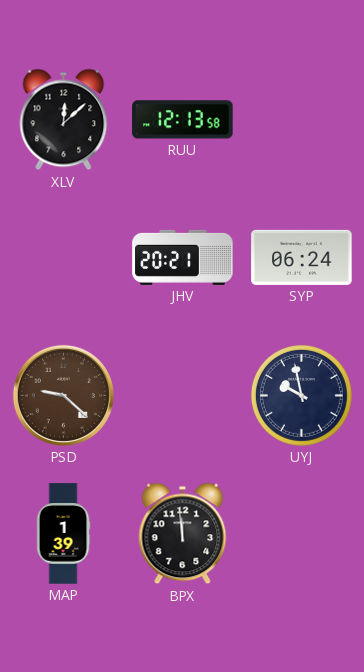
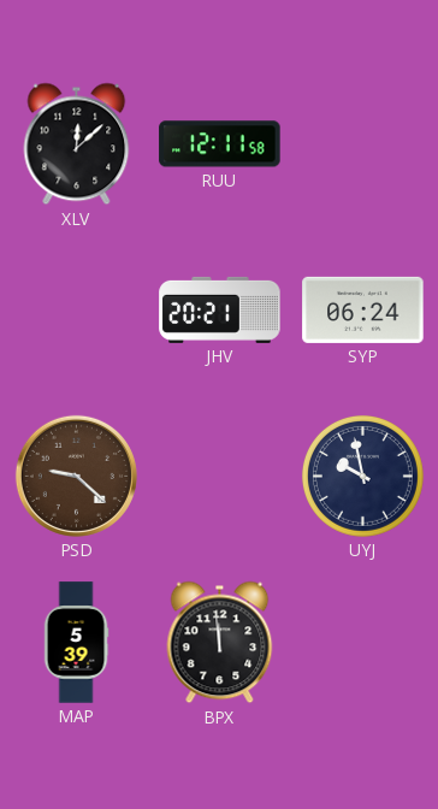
RUU: 12:13 -> 12:11
MAP: 1:39 -> 5:39
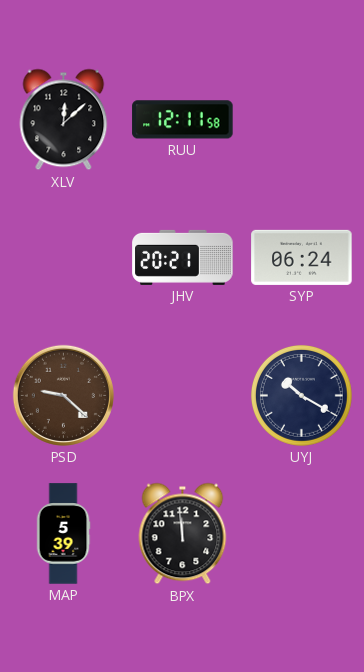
UYJ: 9:58 -> 10:20
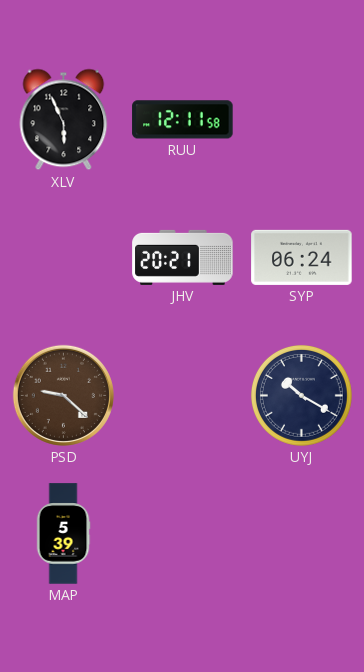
XLV: 12:08 -> 5:56
BPX: 11:59 -> none
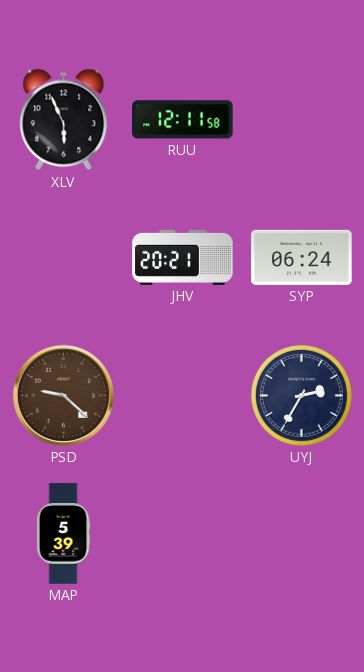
UYJ: 10:20 -> 2:35
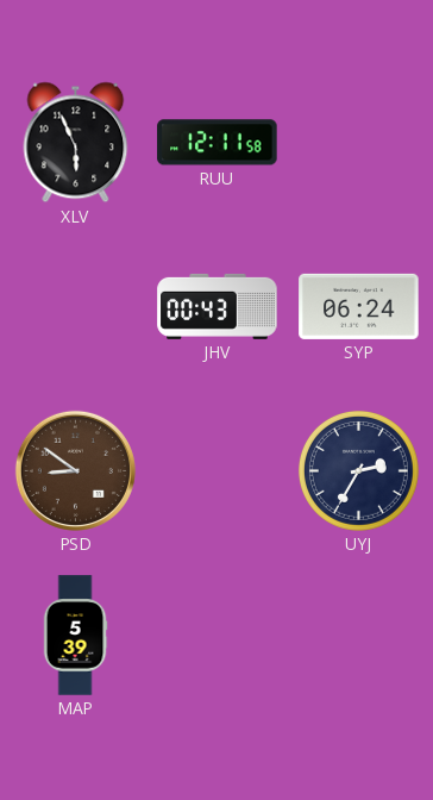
JHV: 20:21 -> 00:43
PSD: 9:22 -> 8:51
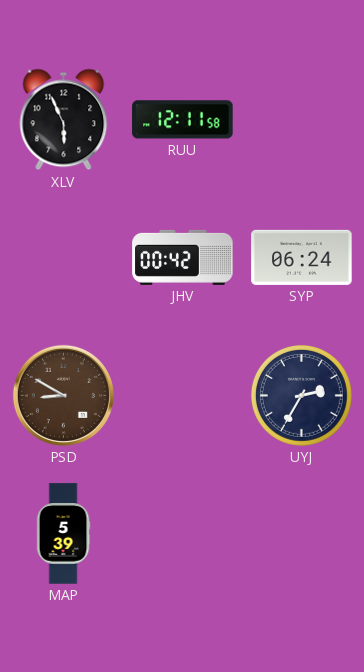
JHV: 00:43 -> 00:42
PSD: 8:51 -> 8:50
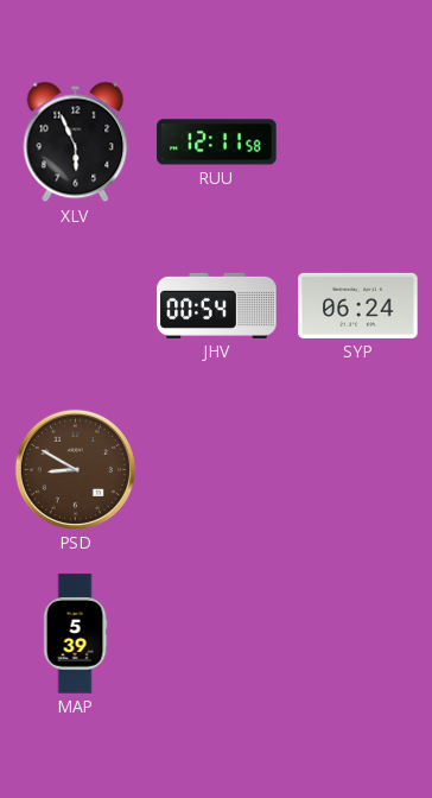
JHV: 00:42 -> 00:54
UYJ: 2:35 -> none
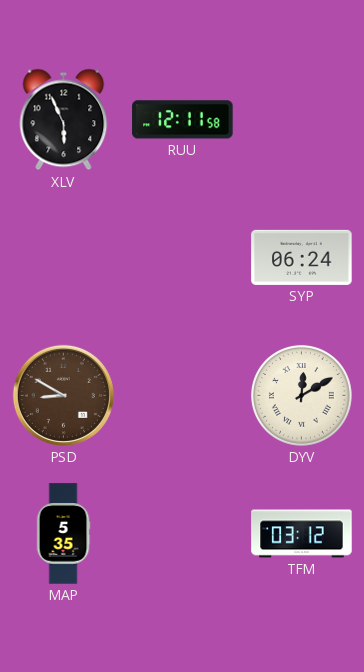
JHV: 00:54 -> none
DYV: none -> 12:10
MAP: 5:39 -> 5:35
TFM: none -> 03:12
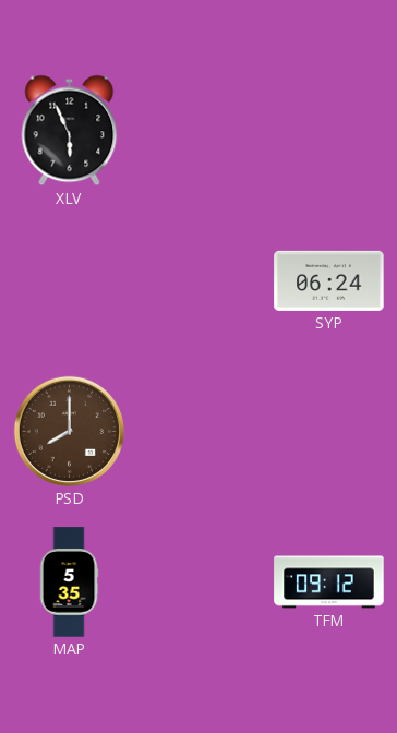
RUU: 12:11 -> none
PSD: 8:50 -> 8:00
DYV: 12:10 -> none
TFM: 03:12 -> 09:12
